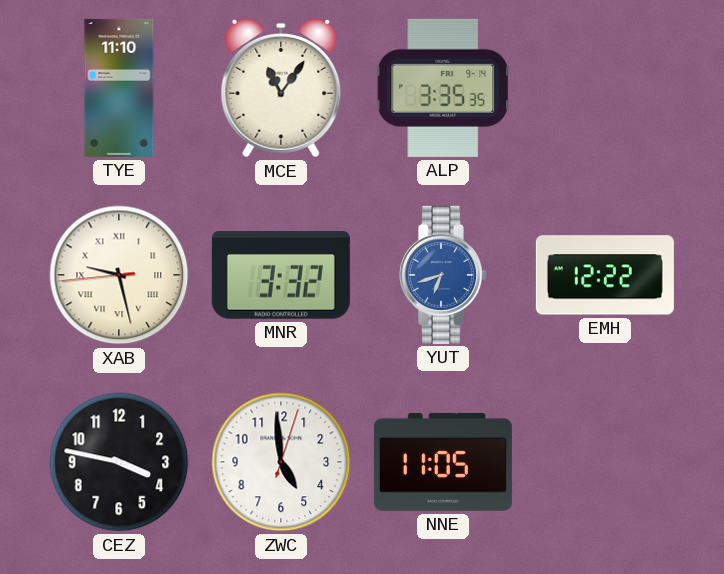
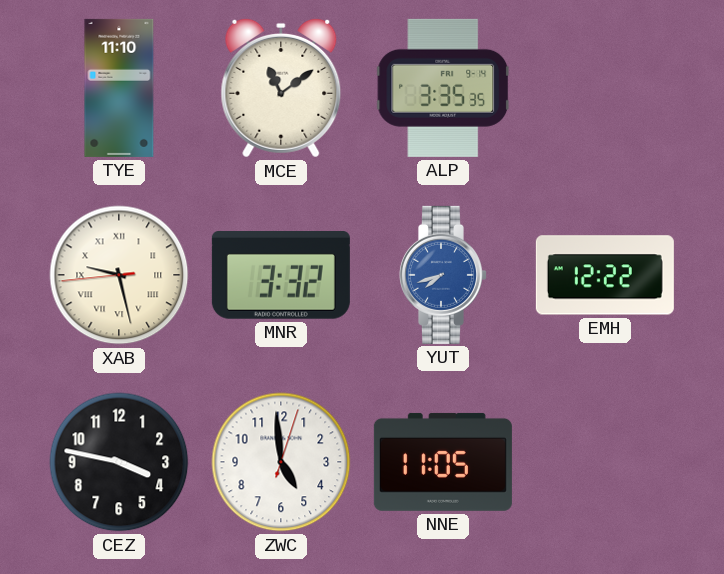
MCE: 11:06 -> 11:09
YUT: 6:42 -> 7:42
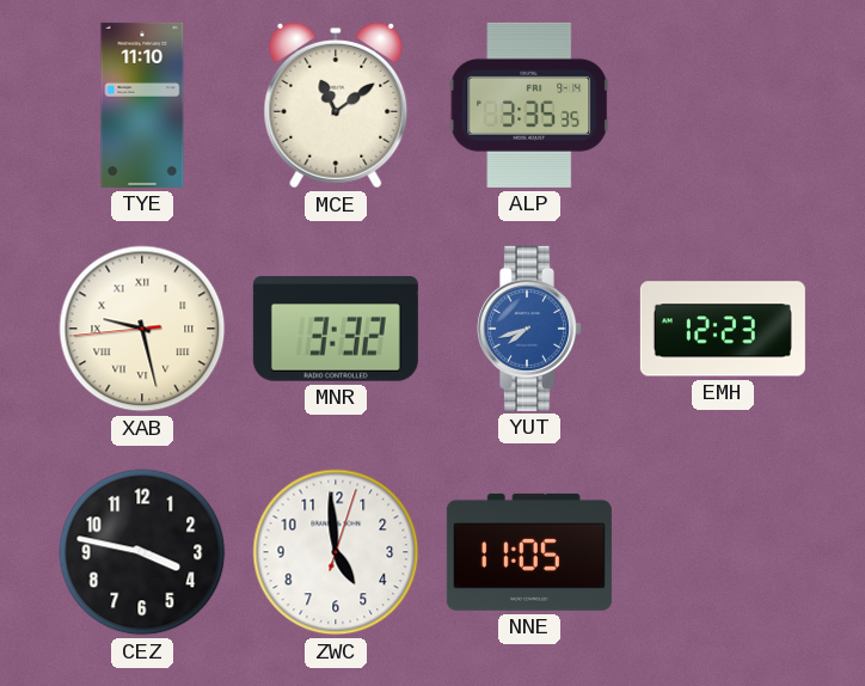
EMH: 12:22 -> 12:23
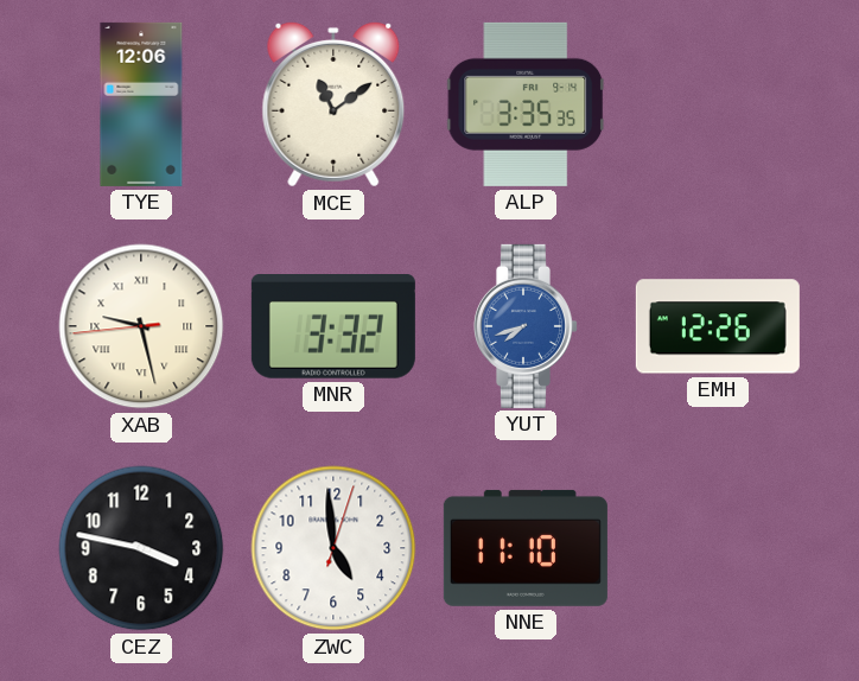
TYE: 11:10 -> 12:06
EMH: 12:23 -> 12:26
NNE: 11:05 -> 11:10
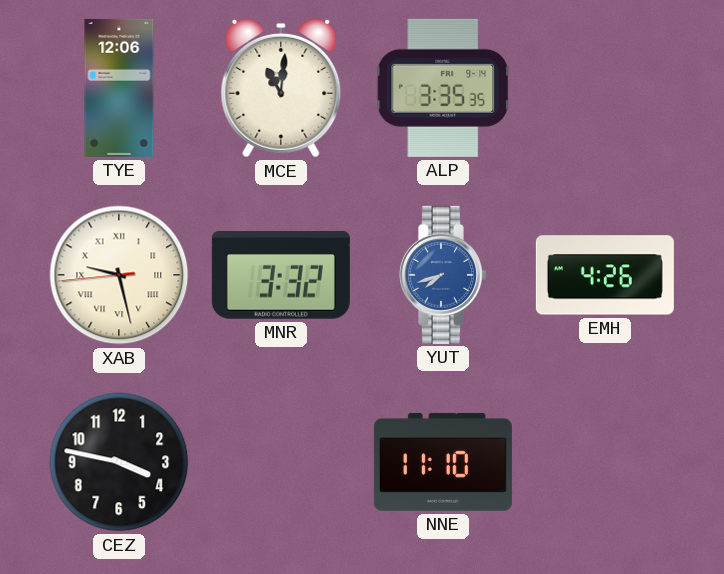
MCE: 11:09 -> 11:01
EMH: 12:26 -> 4:26
ZWC: 4:59 -> none
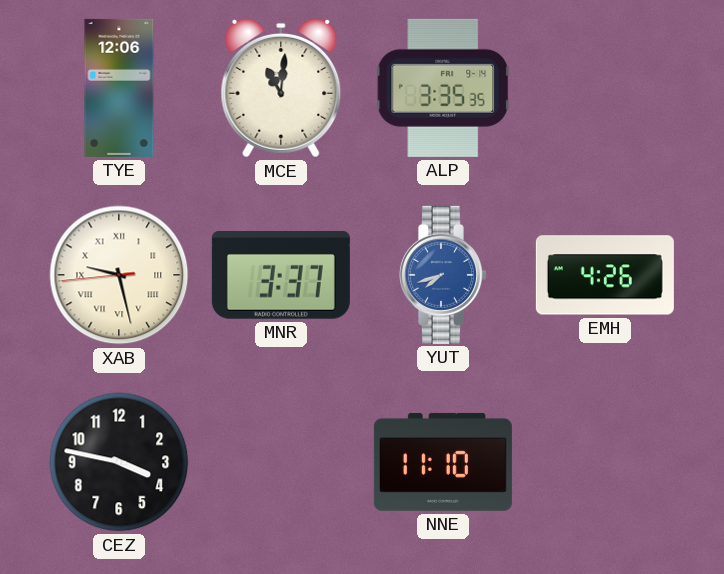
MNR: 3:32 -> 3:37
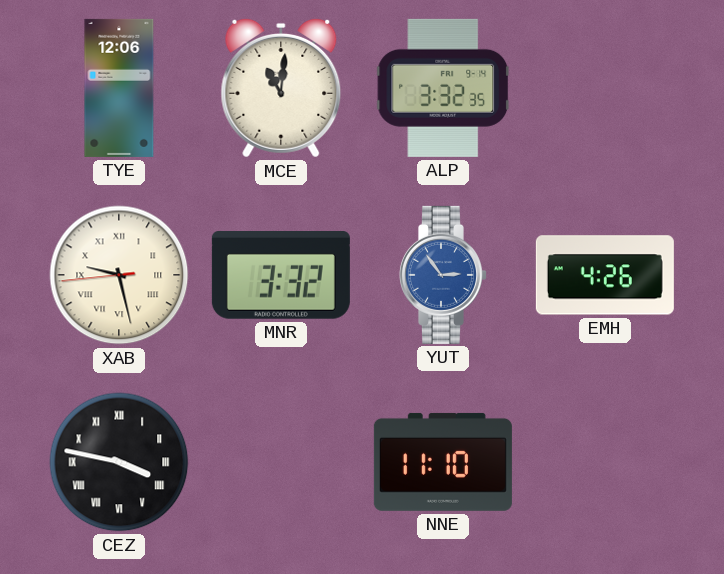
ALP: 3:35 -> 3:32
MNR: 3:37 -> 3:32
YUT: 7:42 -> 2:54
CEZ numerals: Arabic -> Roman
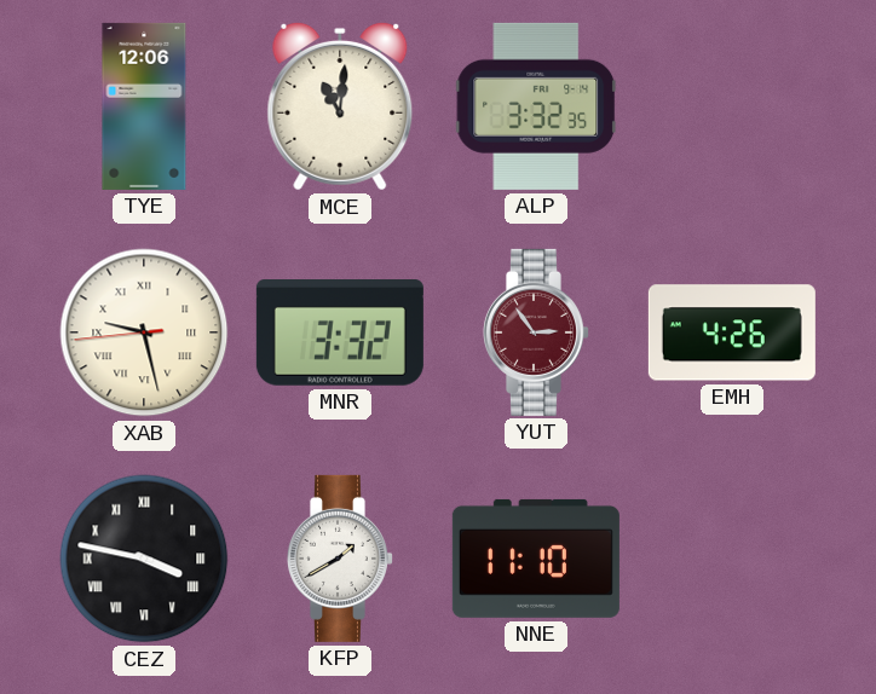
YUT dial: blue -> burgundy
KFP: none -> 1:40
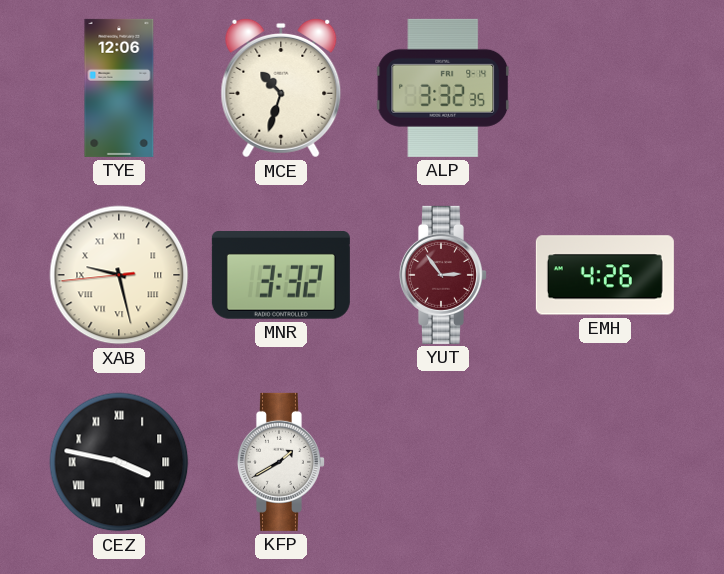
MCE: 11:01 -> 10:33
NNE: 11:10 -> none
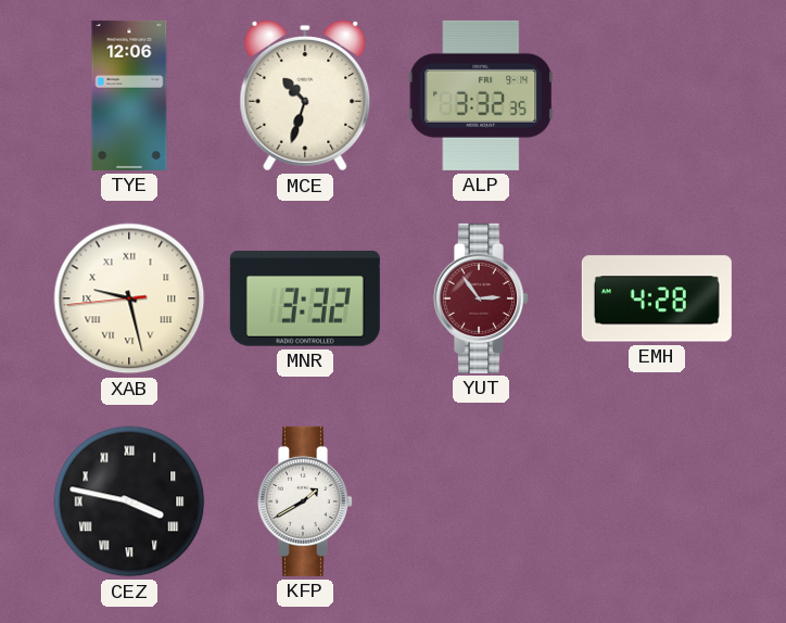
EMH: 4:26 -> 4:28
